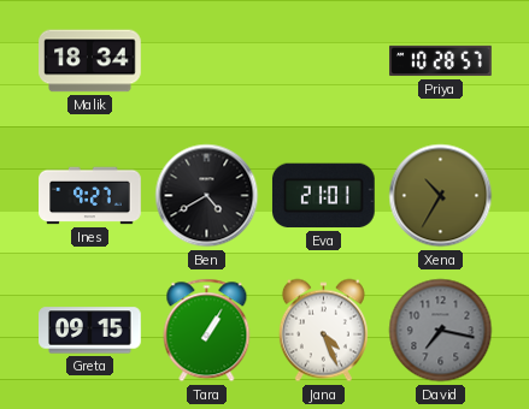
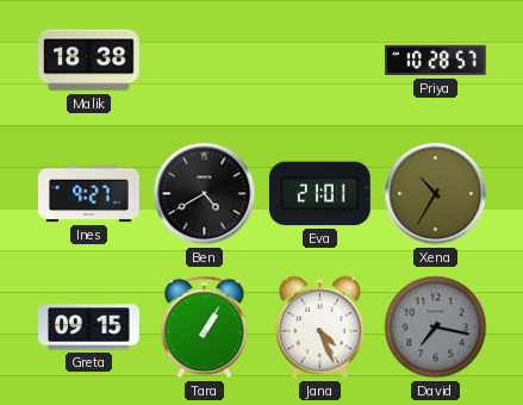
Malik: 18:34 -> 18:38
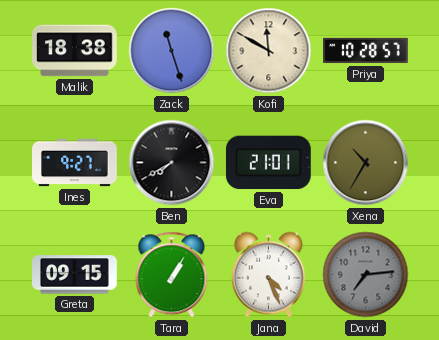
Zack: none -> 11:27
Kofi: none -> 11:50
Ben: 4:40 -> 7:40
David: 7:17 -> 7:14
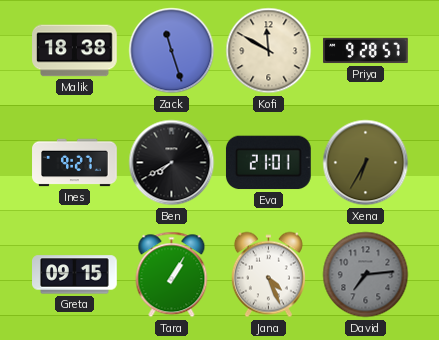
Priya: 10:28 -> 9:28
Xena: 10:35 -> 6:35
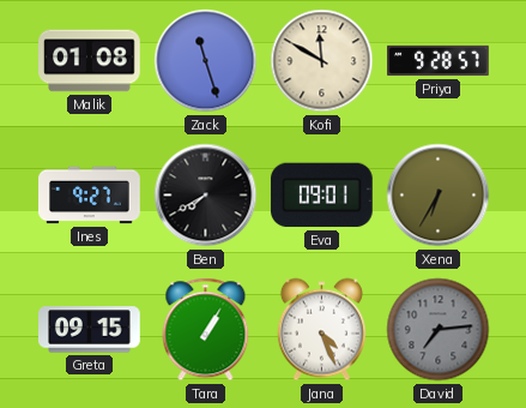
Malik: 18:38 -> 01:08
Eva: 21:01 -> 09:01
